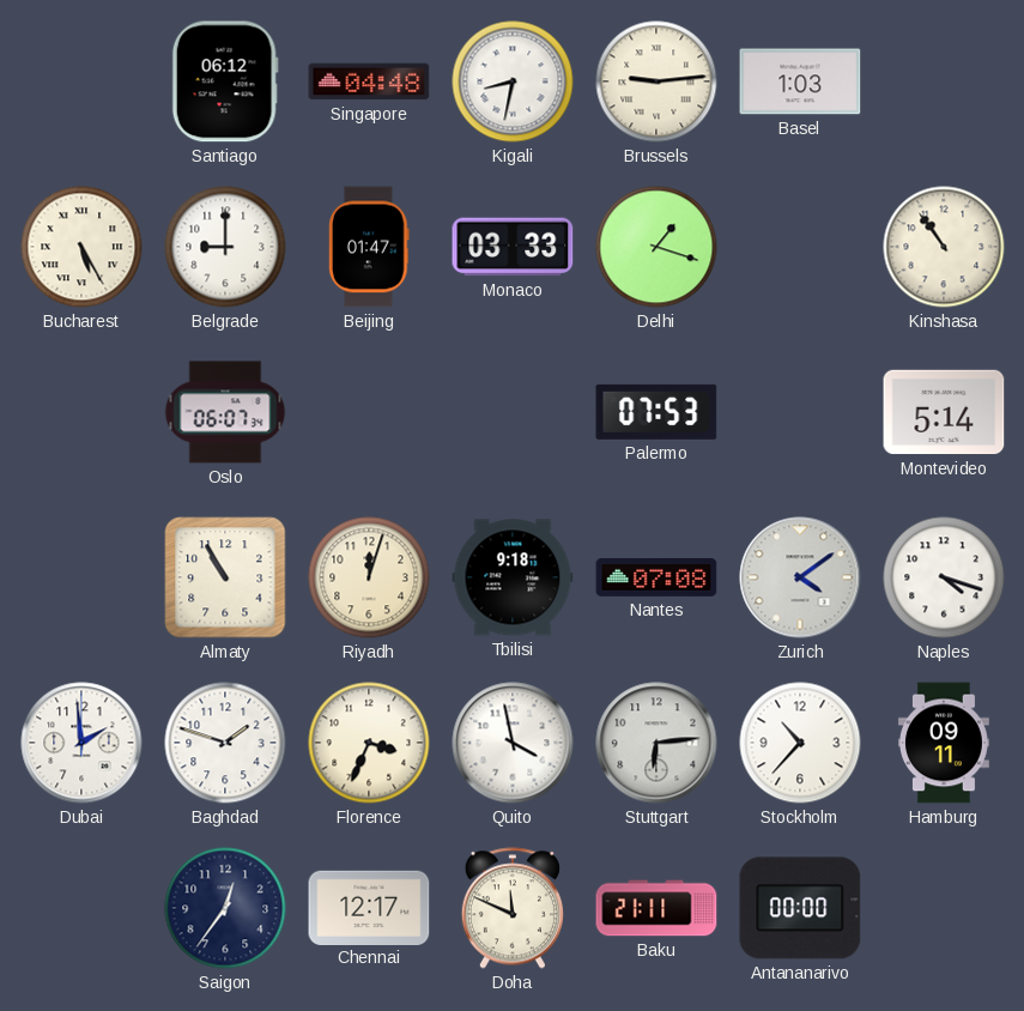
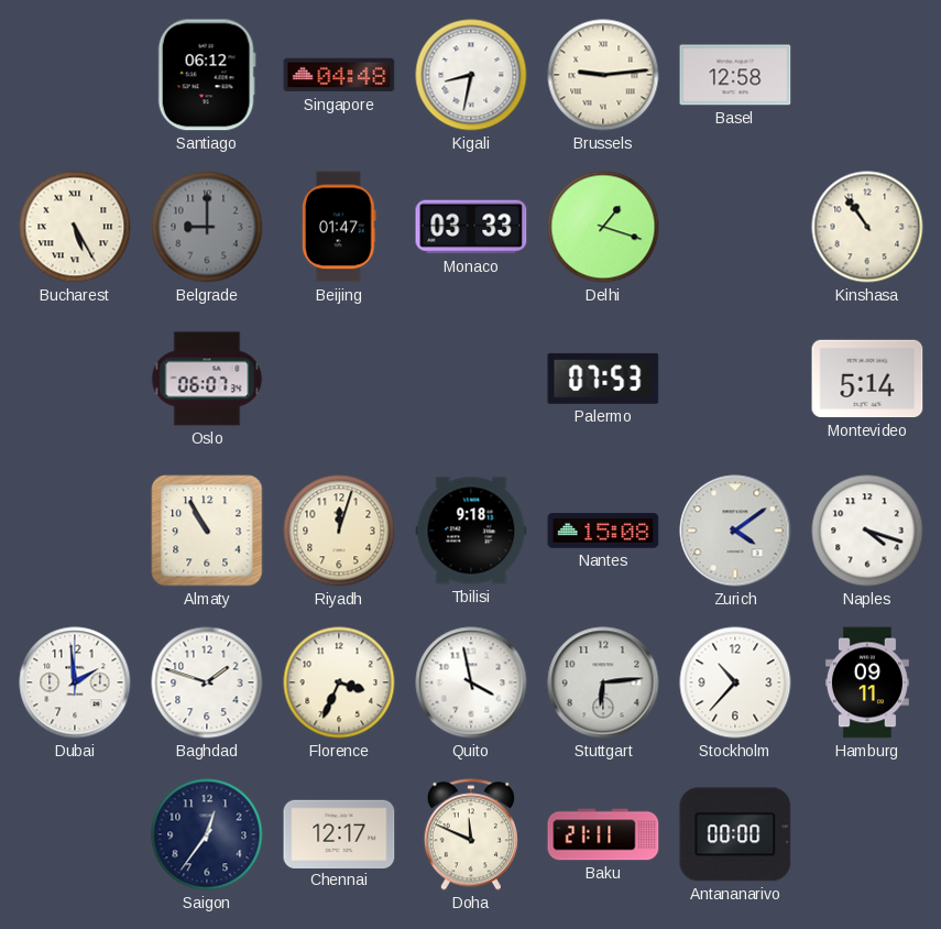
Basel: 1:03 -> 12:58
Belgrade dial: white -> grey
Nantes: 07:08 -> 15:08
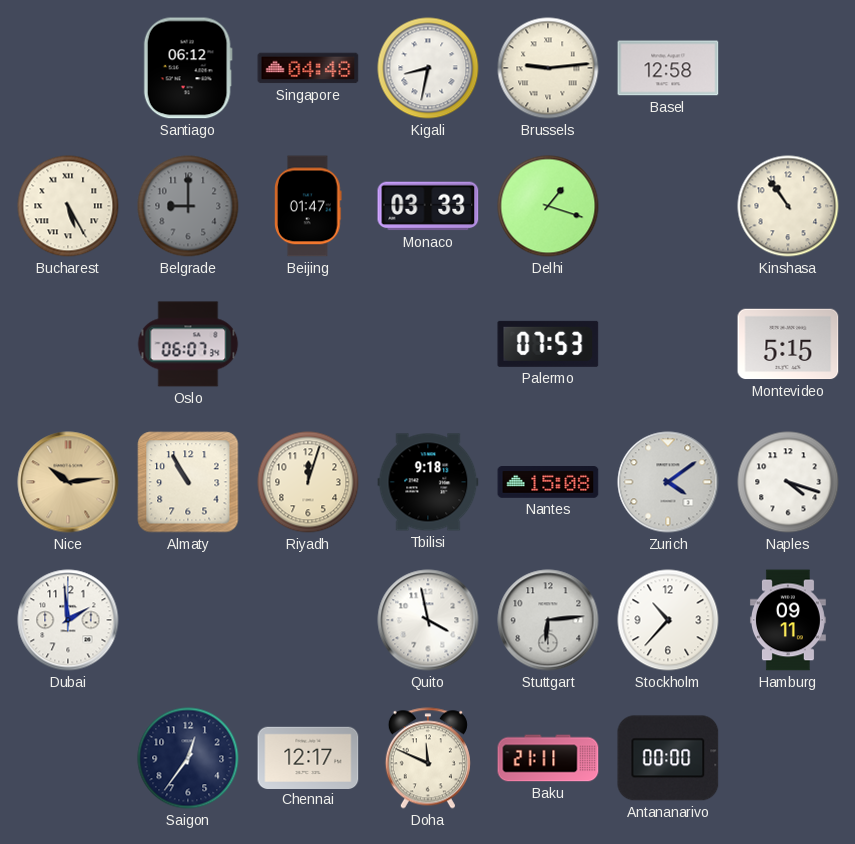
Montevideo: 5:14 -> 5:15
Nice: none -> 10:14
Baghdad: 1:48 -> none
Florence: 3:34 -> none
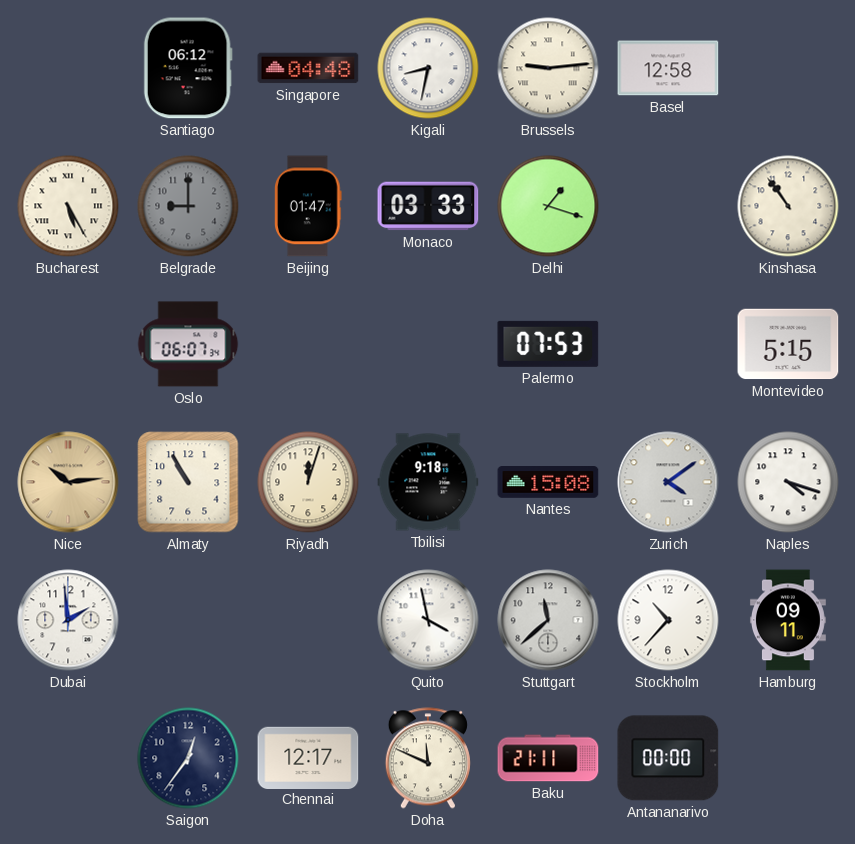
Stuttgart: 6:14 -> 11:38
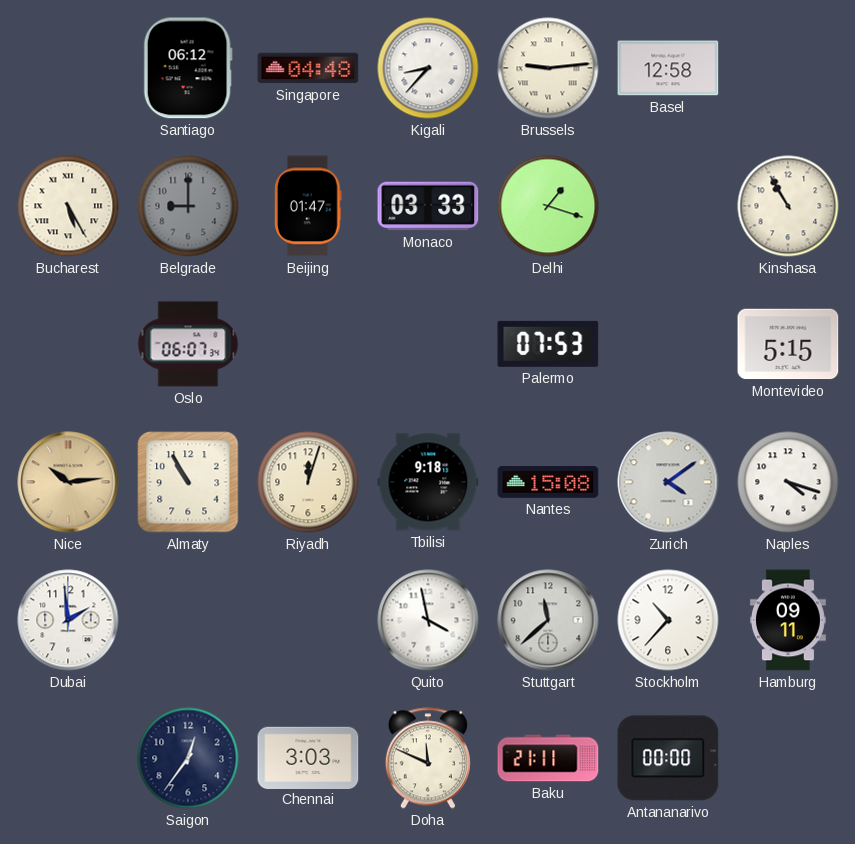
Kigali: 8:32 -> 8:37
Kinshasa: 10:54 -> 10:55
Chennai: 12:17 -> 3:03
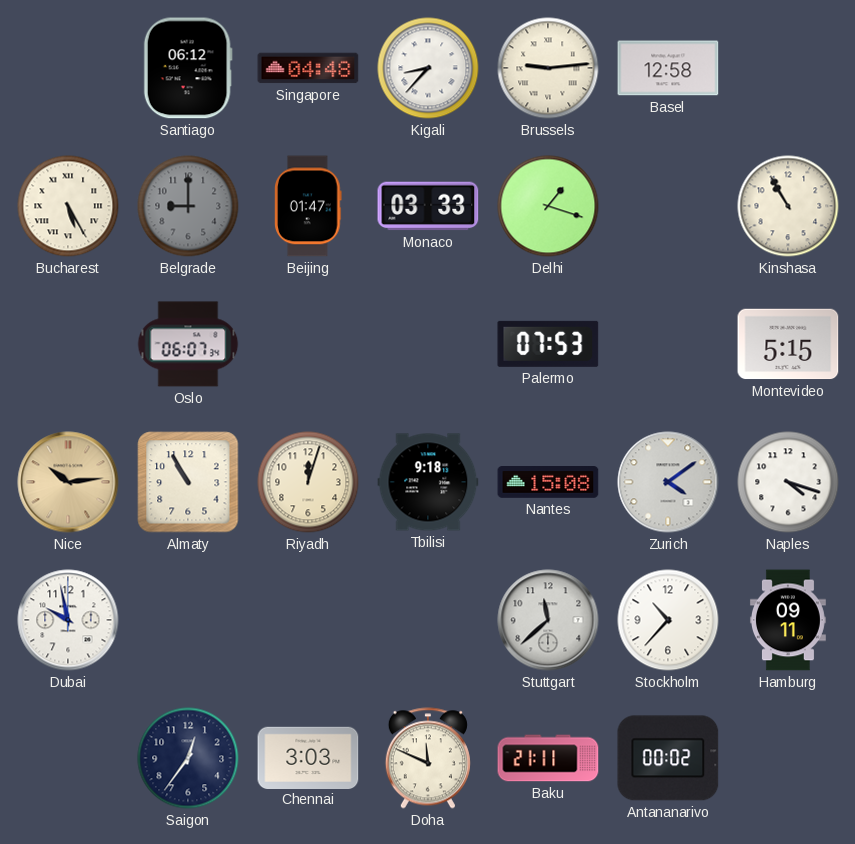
Dubai: 1:59 -> 9:58
Quito: 3:58 -> none
Antananarivo: 00:00 -> 00:02
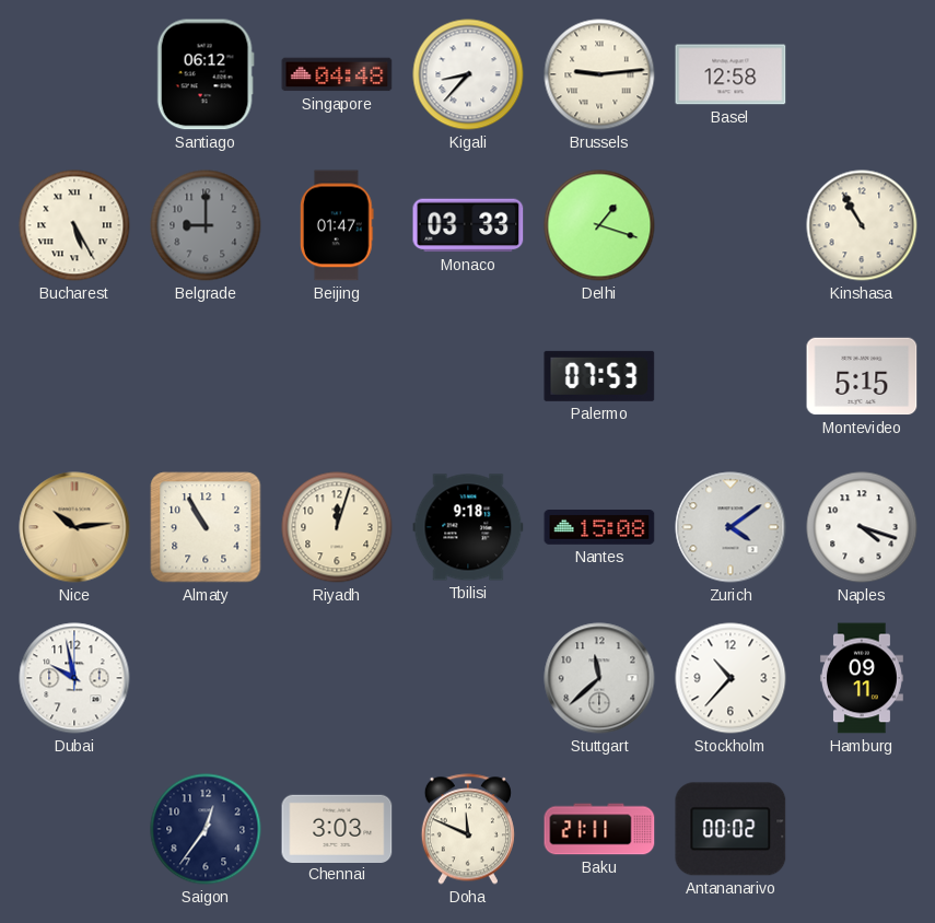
Oslo: 06:07 -> none
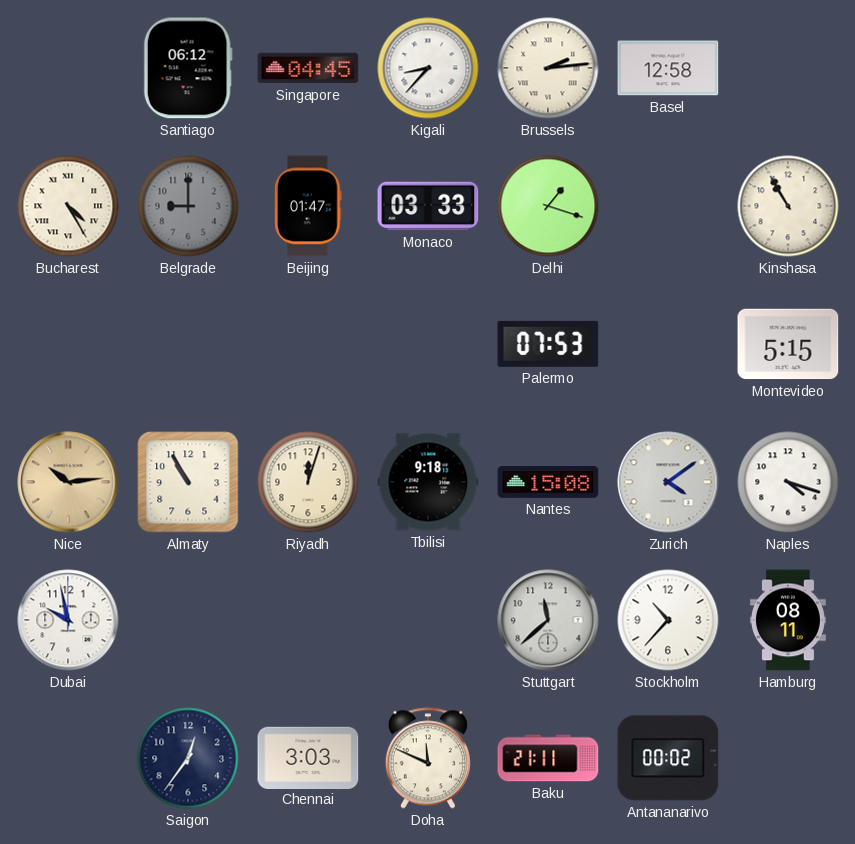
Singapore: 04:48 -> 04:45
Brussels: 9:14 -> 2:14
Bucharest: 5:25 -> 4:25
Hamburg: 09:11 -> 08:11
